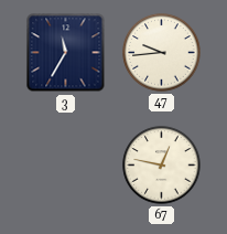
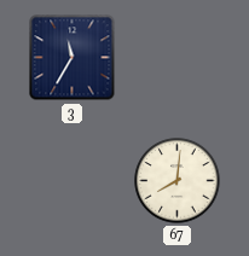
47: 9:44 -> none
67: 12:47 -> 8:01
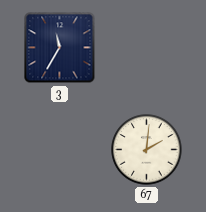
67: 8:01 -> 2:01
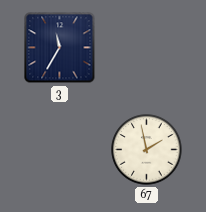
67: 2:01 -> 1:58
